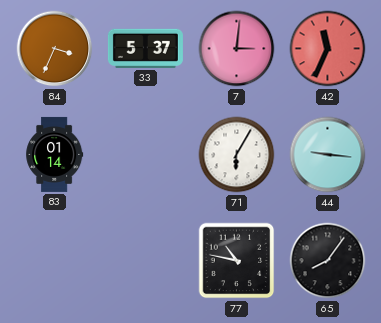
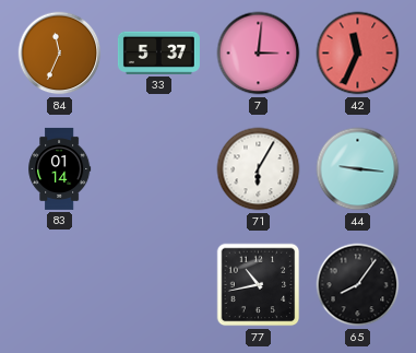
84: 3:34 -> 11:34
77: 10:47 -> 10:43
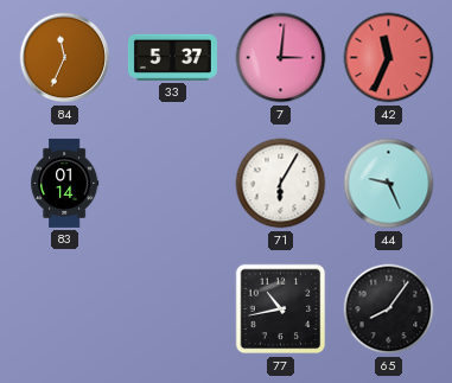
44: 9:16 -> 9:26
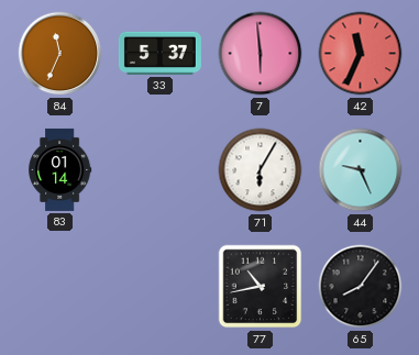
7: 3:01 -> 5:59
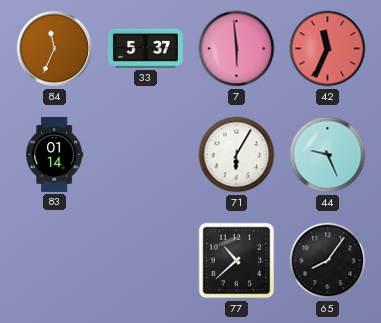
77: 10:43 -> 10:38
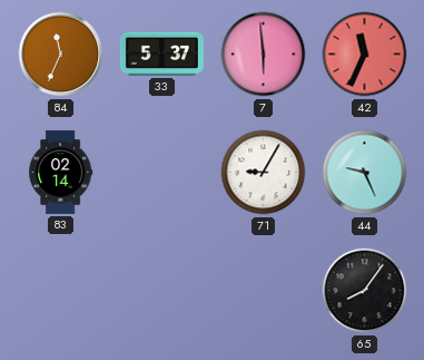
83: 01:14 -> 02:14
71: 6:05 -> 9:05
77: 10:38 -> none
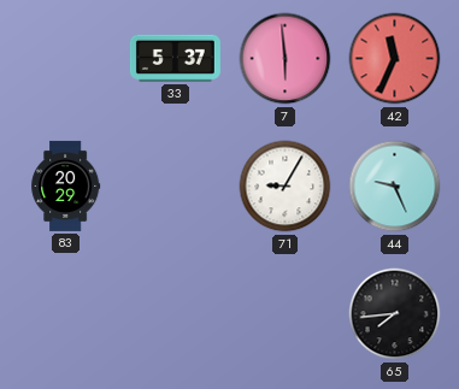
84: 11:34 -> none
83: 02:14 -> 20:29
65: 8:06 -> 7:44
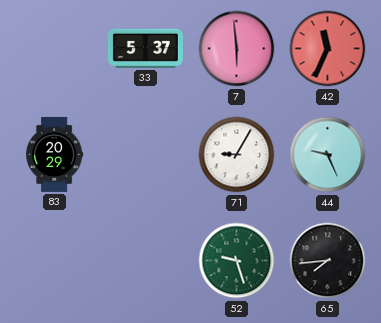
52: none -> 9:27
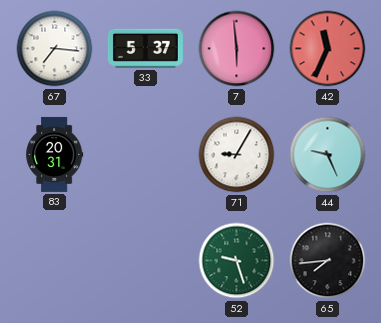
67: none -> 7:16
83: 20:29 -> 20:31
